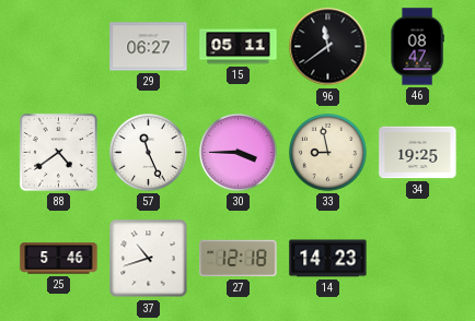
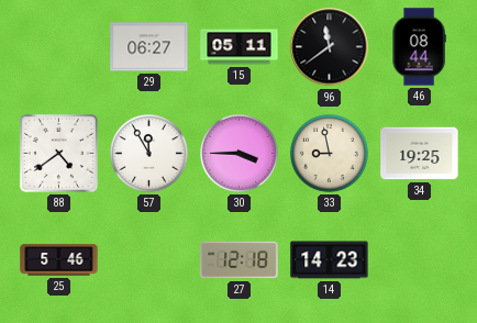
46: 08:47 -> 08:44
57: 11:26 -> 11:55
37: 10:42 -> none
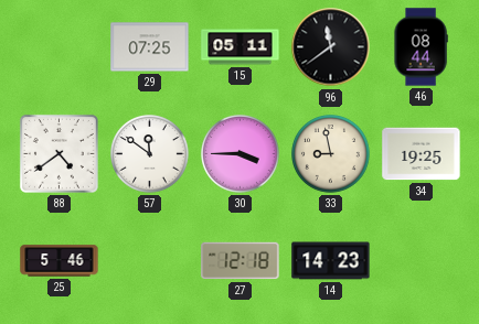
29: 06:27 -> 07:25
57: 11:55 -> 11:51
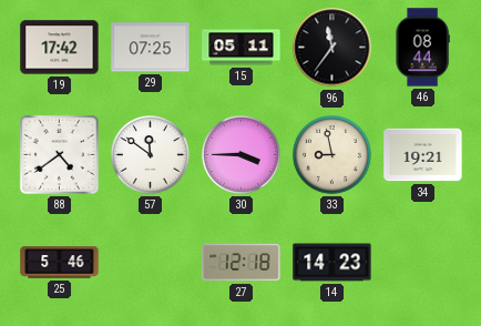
19: none -> 17:42
96: 11:39 -> 11:36
34: 19:25 -> 19:21
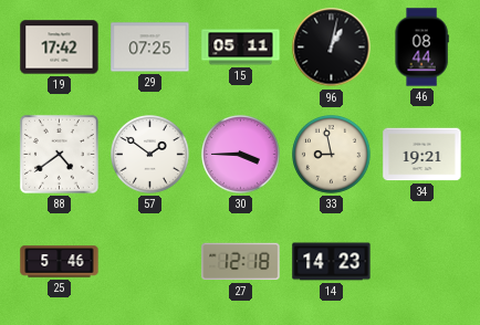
96: 11:36 -> 1:02
57: 11:51 -> 1:51
